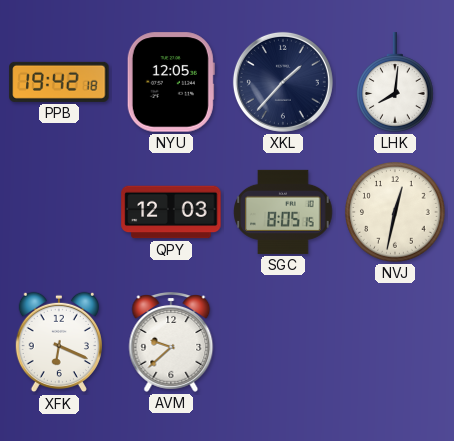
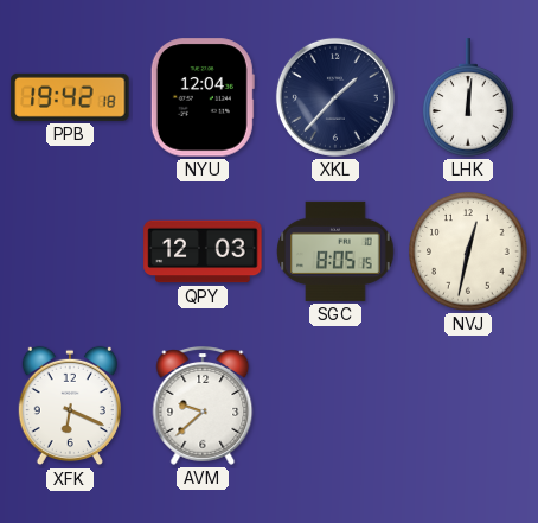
NYU: 12:05 -> 12:04
LHK: 8:01 -> 12:01
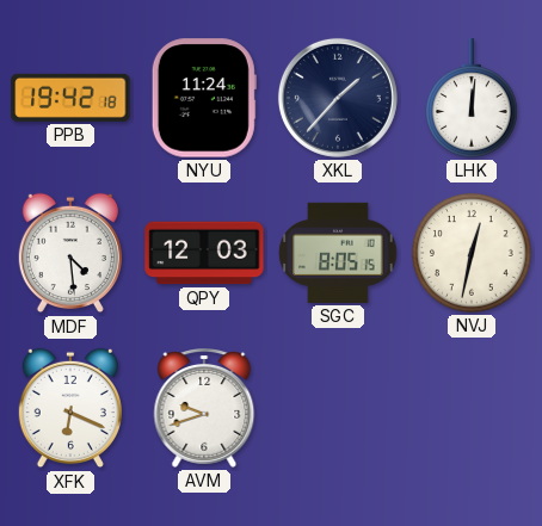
NYU: 12:04 -> 11:24
MDF: none -> 4:29
AVM: 9:38 -> 9:42
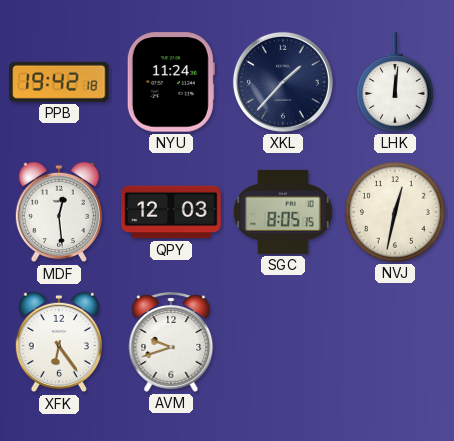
MDF: 4:29 -> 12:29
XFK: 6:19 -> 6:24
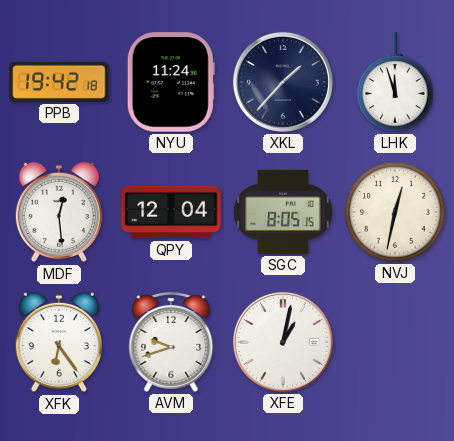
LHK: 12:01 -> 11:57
QPY: 12:03 -> 12:04
XFE: none -> 1:02
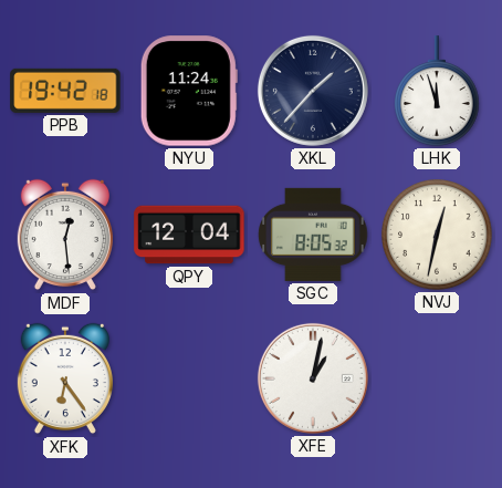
SGC: 8:05:15 -> 8:05:32
AVM: 9:42 -> none
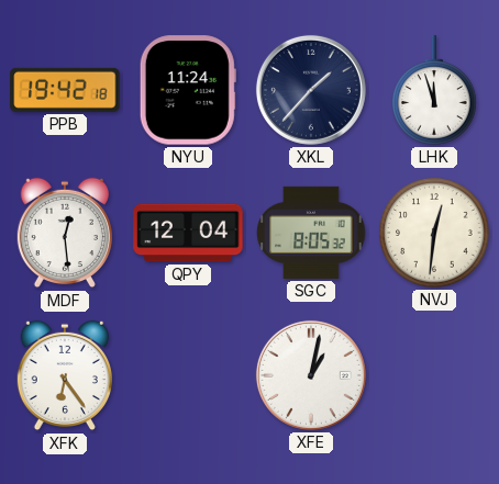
NVJ: 12:32 -> 12:31
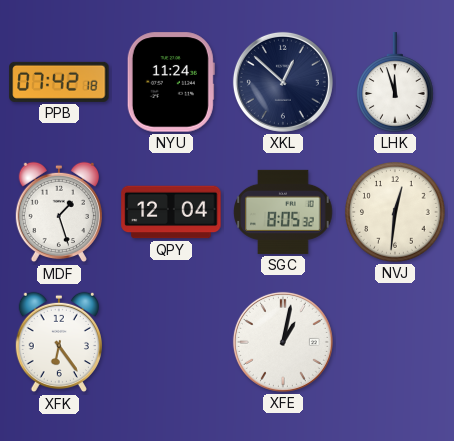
PPB: 19:42 -> 07:42
XKL: 1:37 -> 12:52
MDF: 12:29 -> 1:27
